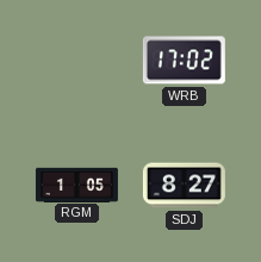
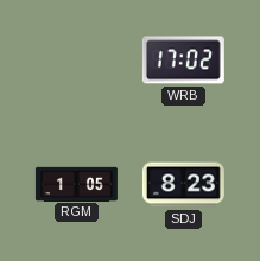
SDJ: 8:27 -> 8:23
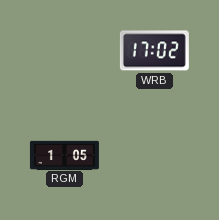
SDJ: 8:23 -> none
